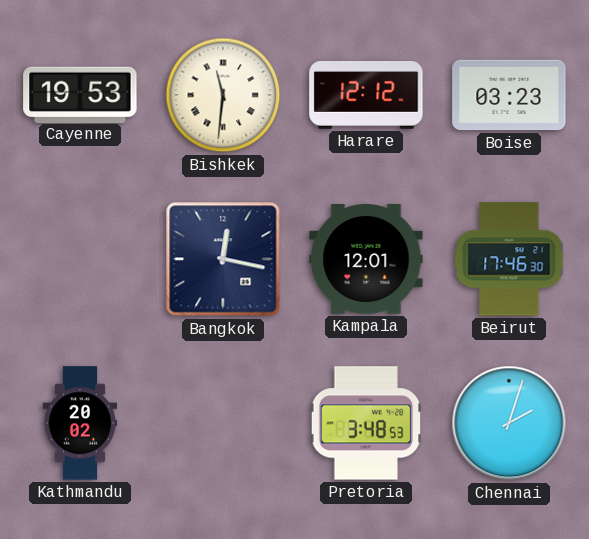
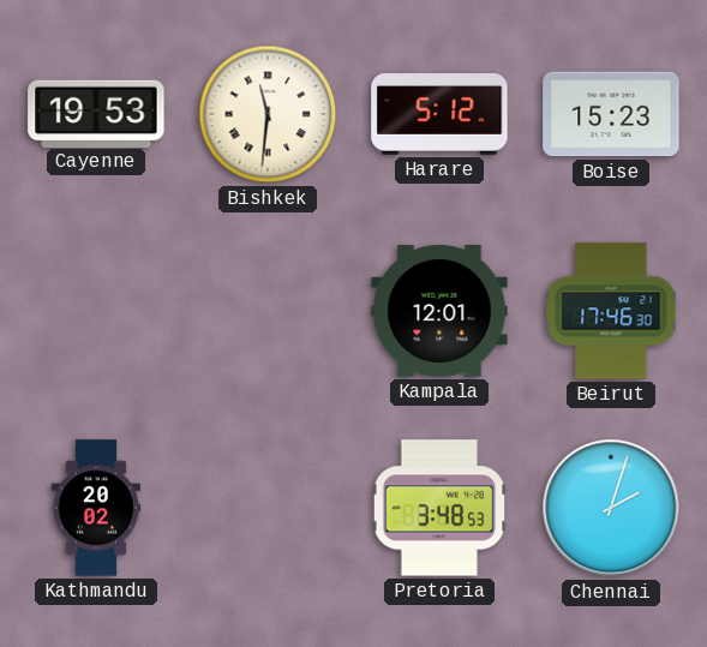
Harare: 12:12 -> 5:12
Boise: 03:23 -> 15:23
Bangkok: 12:17 -> none
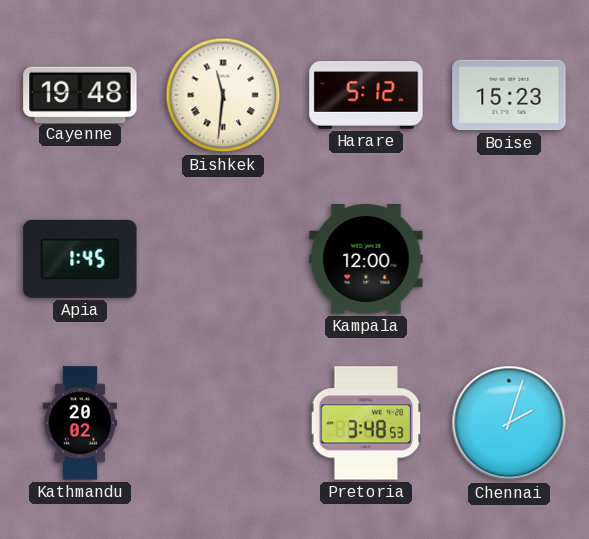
Cayenne: 19:53 -> 19:48
Apia: none -> 1:45
Kampala: 12:01 -> 12:00
Beirut: 17:46 -> none
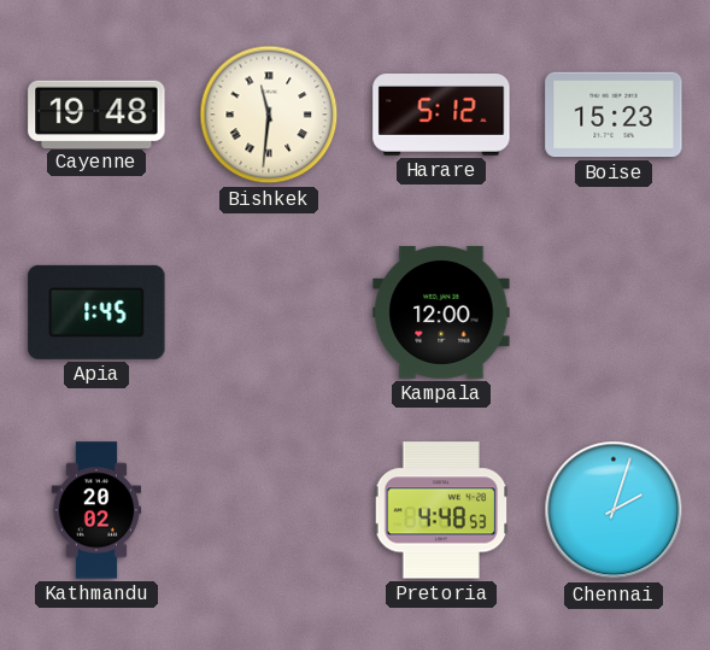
Pretoria: 3:48 -> 4:48
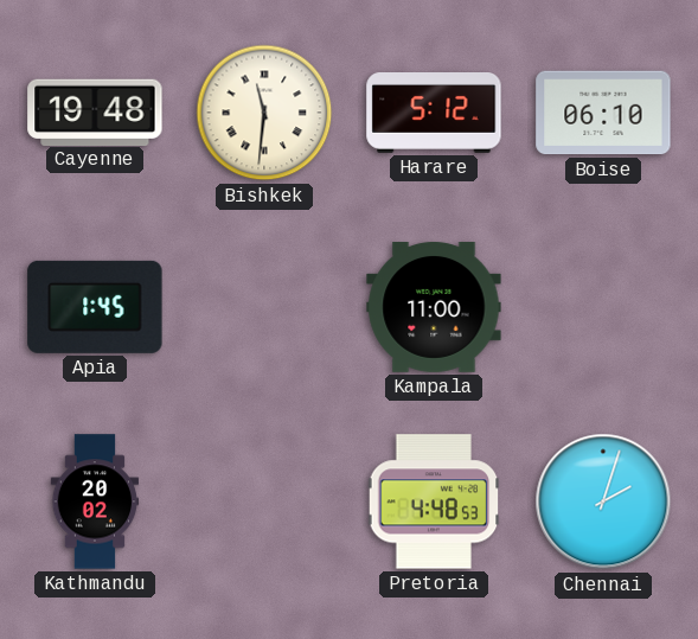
Boise: 15:23 -> 06:10
Kampala: 12:00 -> 11:00
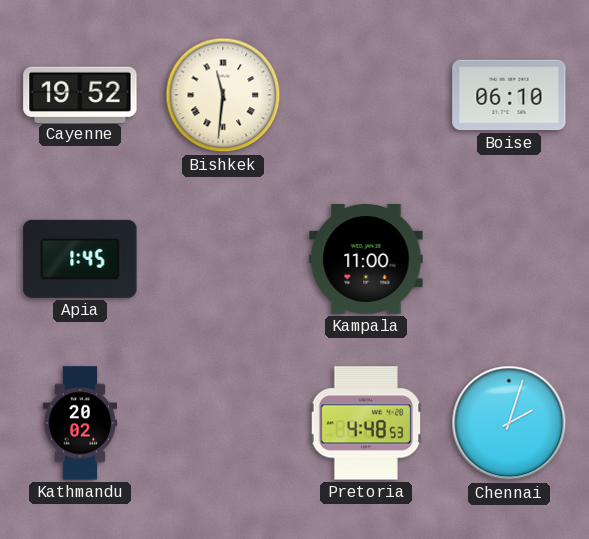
Cayenne: 19:48 -> 19:52
Harare: 5:12 -> none
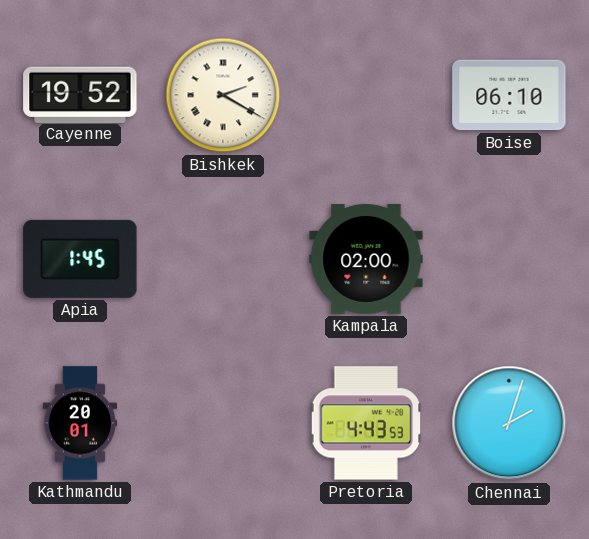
Bishkek: 11:31 -> 2:20
Kampala: 11:00 -> 02:00
Kathmandu: 20:02 -> 20:01
Pretoria: 4:48 -> 4:43
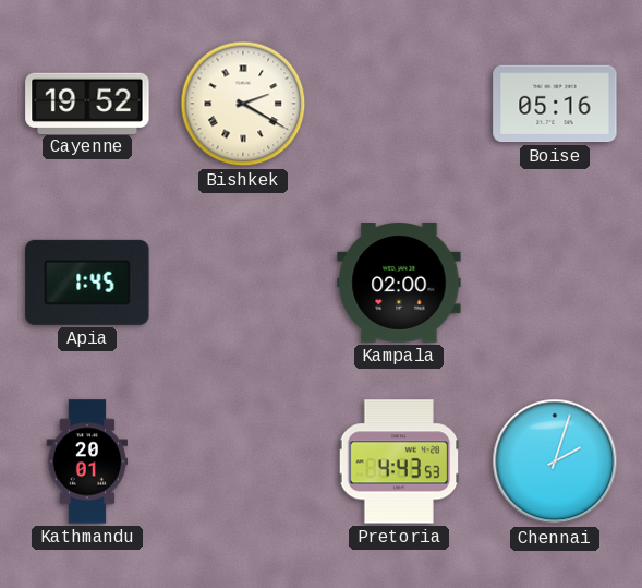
Boise: 06:10 -> 05:16
